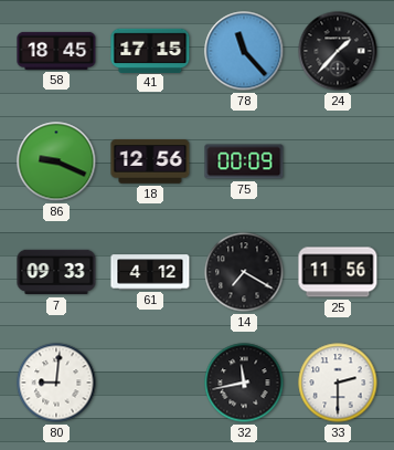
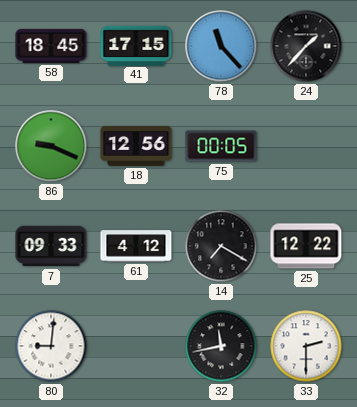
75: 00:09 -> 00:05
25: 11:56 -> 12:22
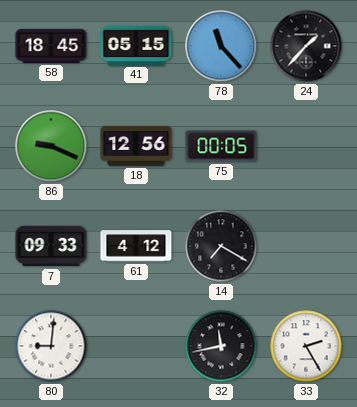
41: 17:15 -> 05:15
25: 12:22 -> none
33: 2:30 -> 2:25
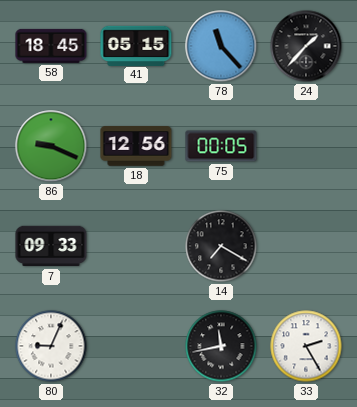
61: 4:12 -> none
80: 9:01 -> 9:04
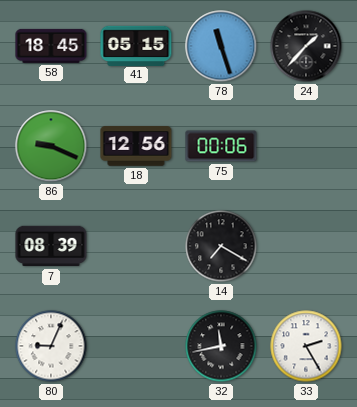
78: 11:23 -> 11:27
75: 00:05 -> 00:06
7: 09:33 -> 08:39
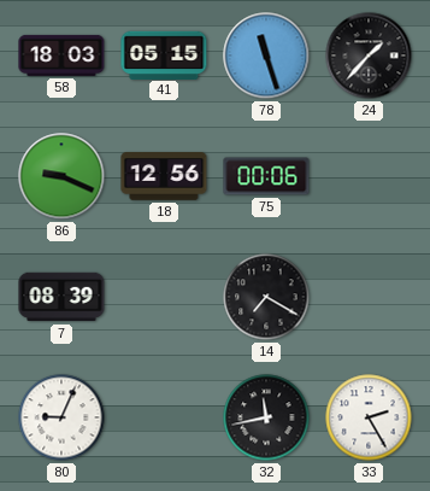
58: 18:45 -> 18:03
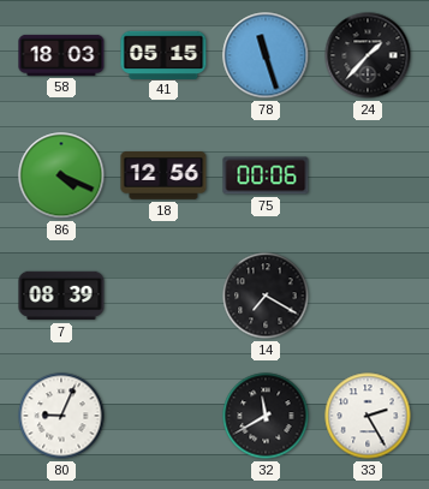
86: 9:19 -> 4:19
32: 11:43 -> 11:40
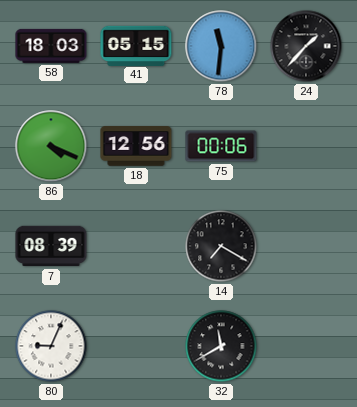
78: 11:27 -> 11:31
33: 2:25 -> none
